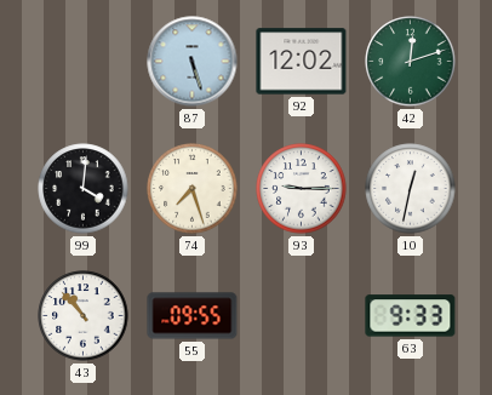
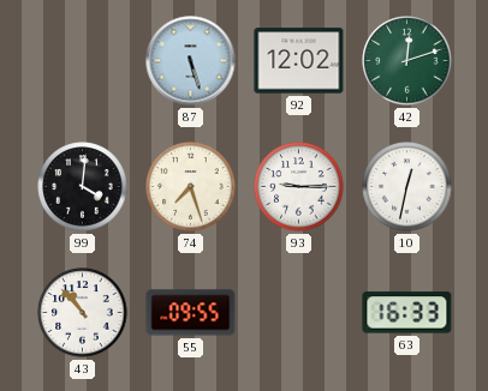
63: 9:33 -> 16:33
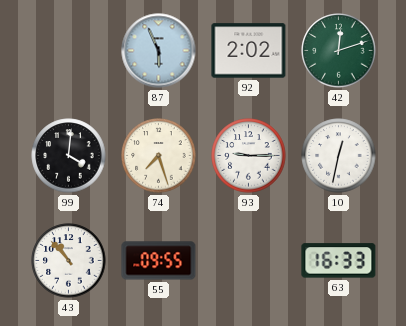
87: 5:27 -> 5:56
92: 12:02 -> 2:02
